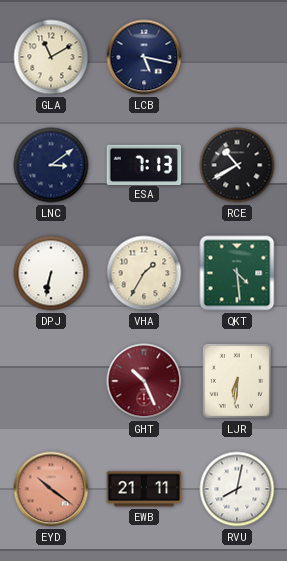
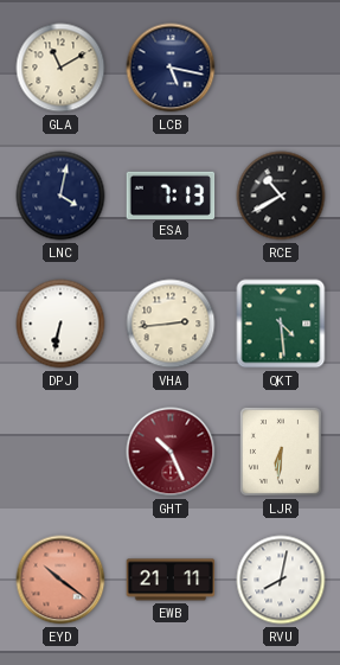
LNC: 3:09 -> 4:02
VHA: 1:35 -> 2:44
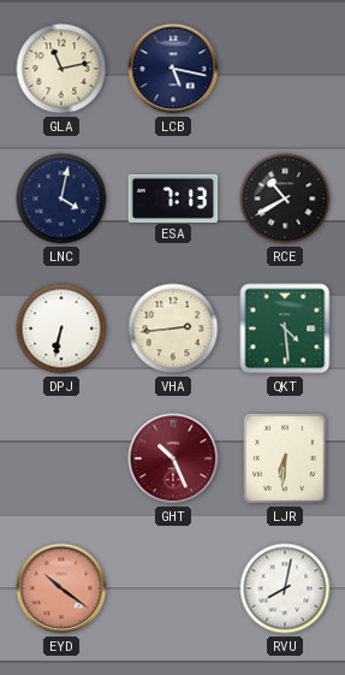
GLA: 11:10 -> 11:13
EWB: 21:11 -> none
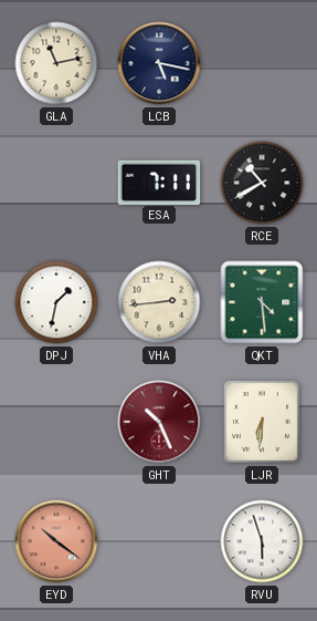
LNC: 4:02 -> none
ESA: 7:13 -> 7:11
DPJ: 6:32 -> 1:32
RVU: 8:02 -> 5:57
